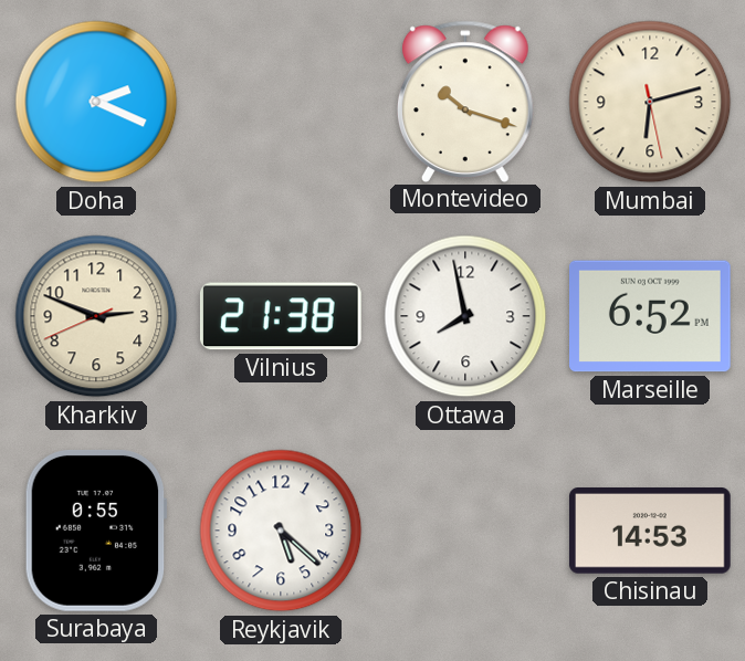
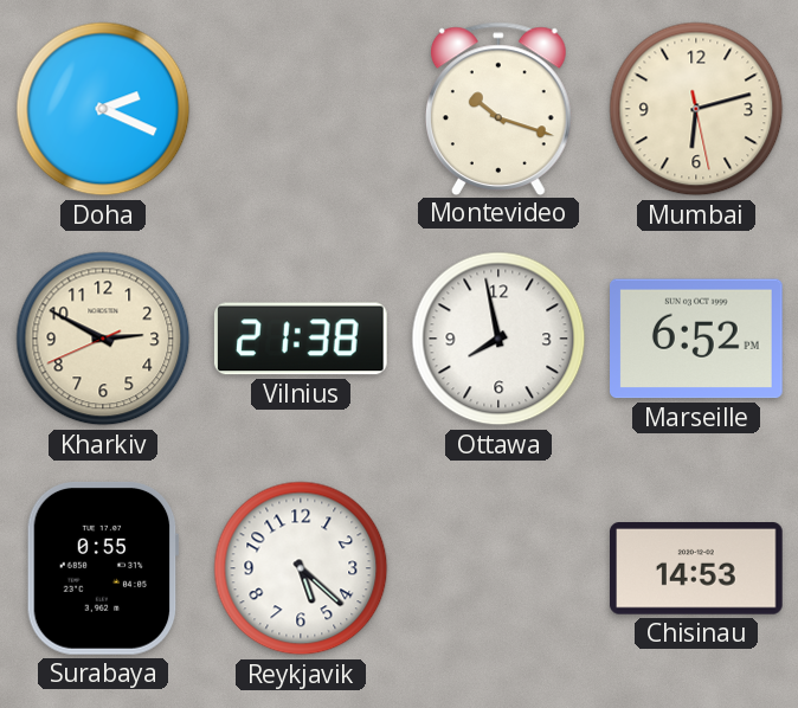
Kharkiv: 2:48 -> 2:49
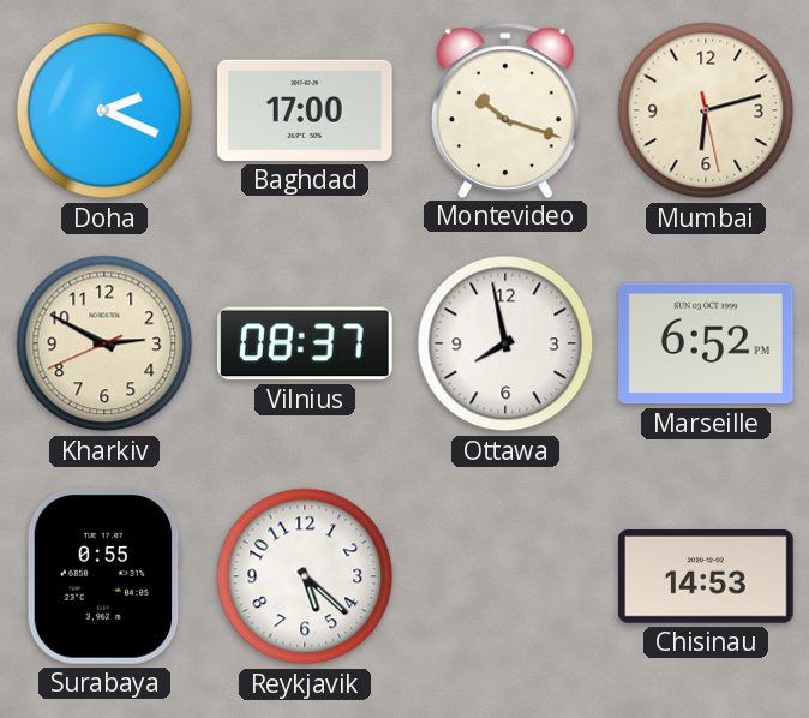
Baghdad: none -> 17:00
Vilnius: 21:38 -> 08:37
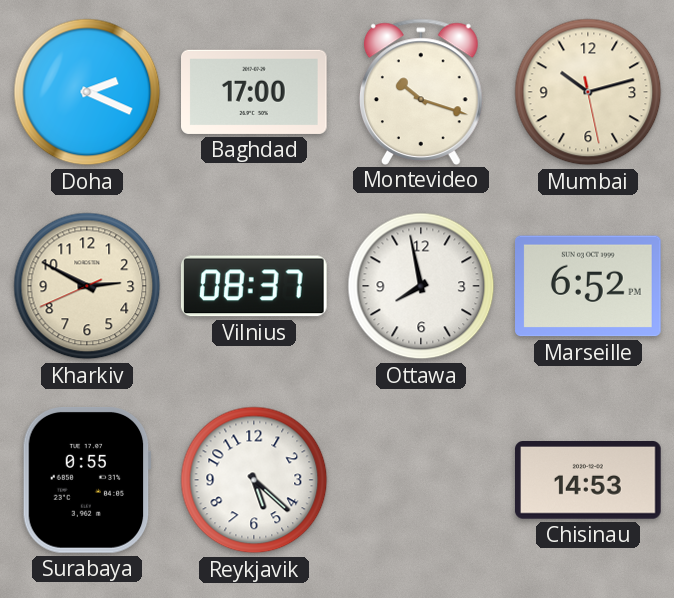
Mumbai: 6:12 -> 10:12
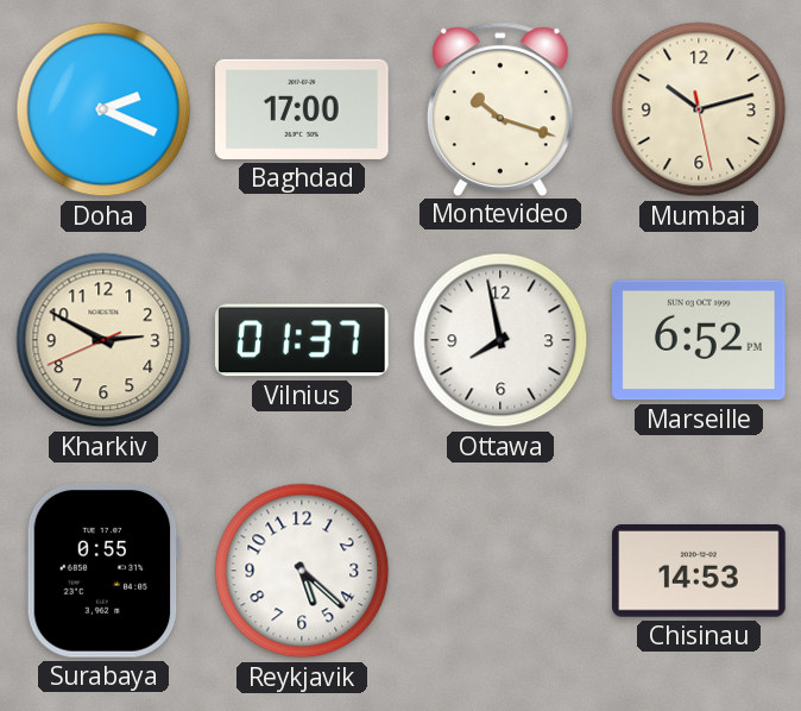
Vilnius: 08:37 -> 01:37
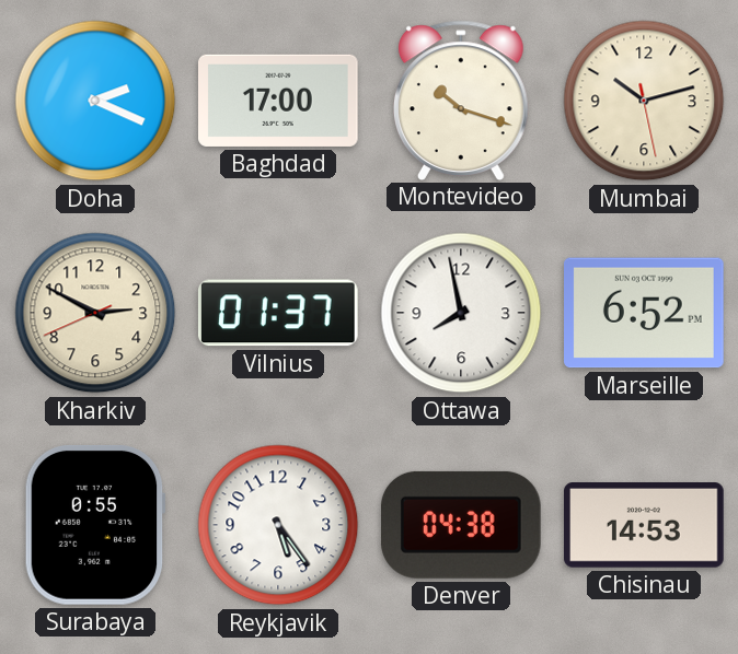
Reykjavik: 5:22 -> 5:24
Denver: none -> 04:38
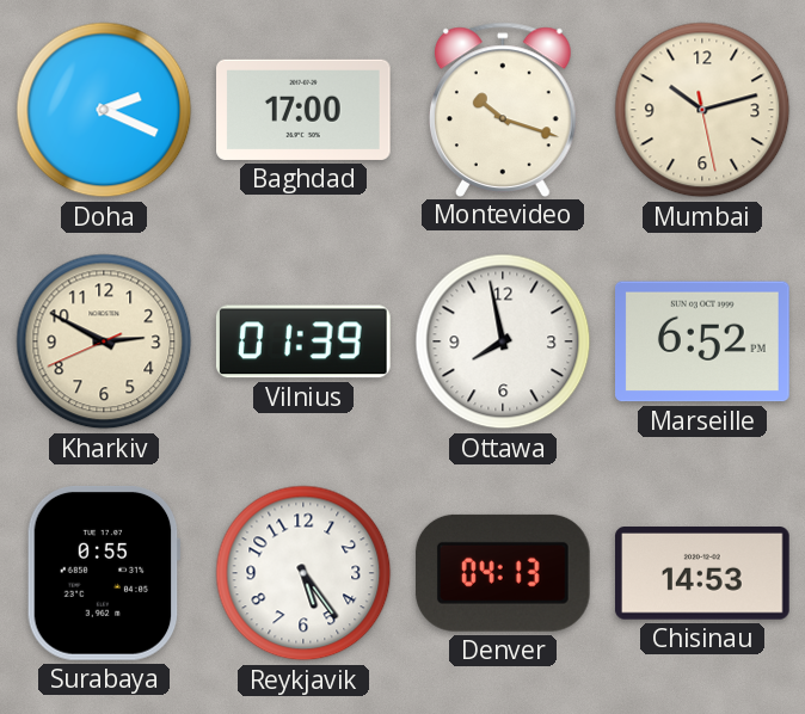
Vilnius: 01:37 -> 01:39
Denver: 04:38 -> 04:13
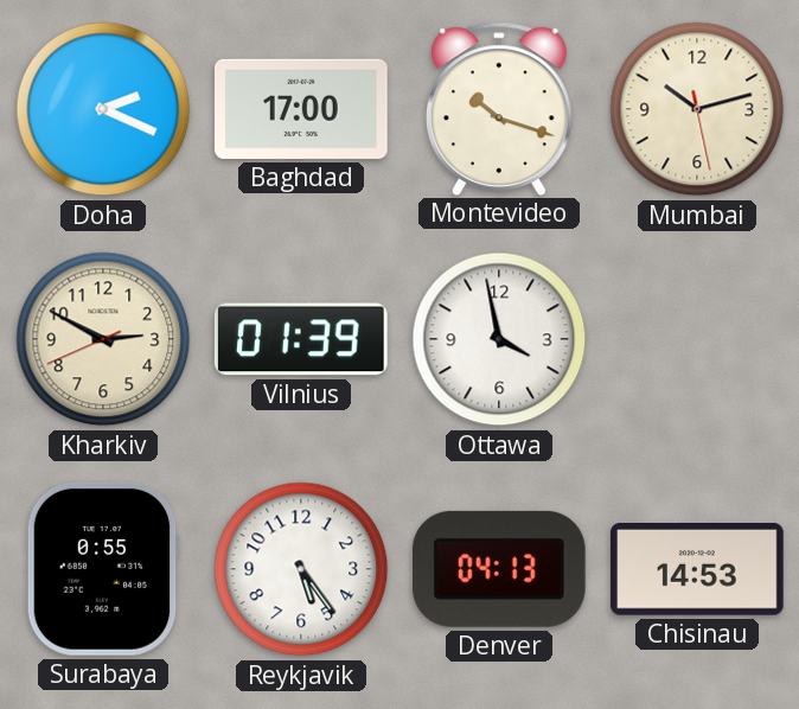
Ottawa: 7:58 -> 3:58
Marseille: 6:52 -> none
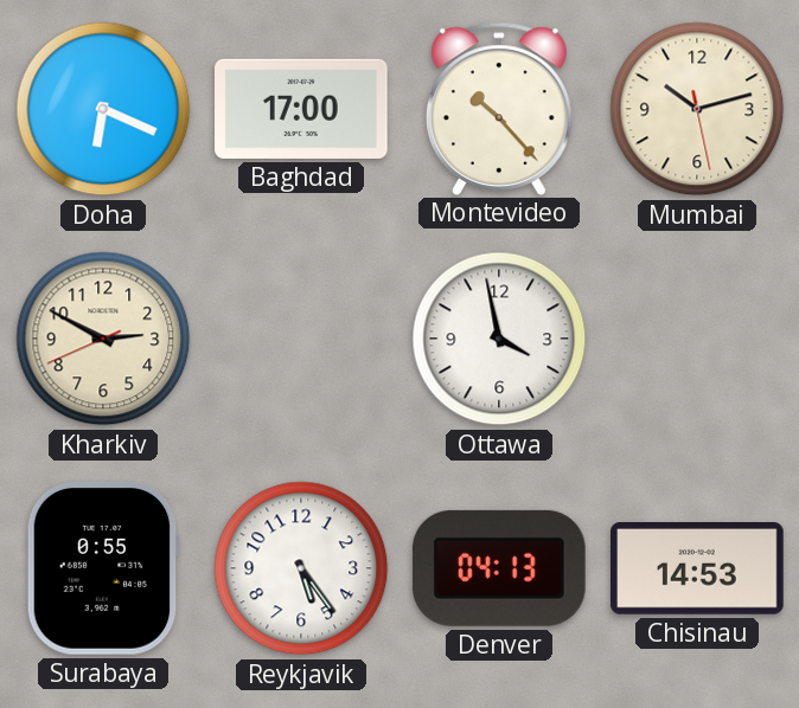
Doha: 2:19 -> 6:19
Montevideo: 10:18 -> 10:23
Vilnius: 01:39 -> none
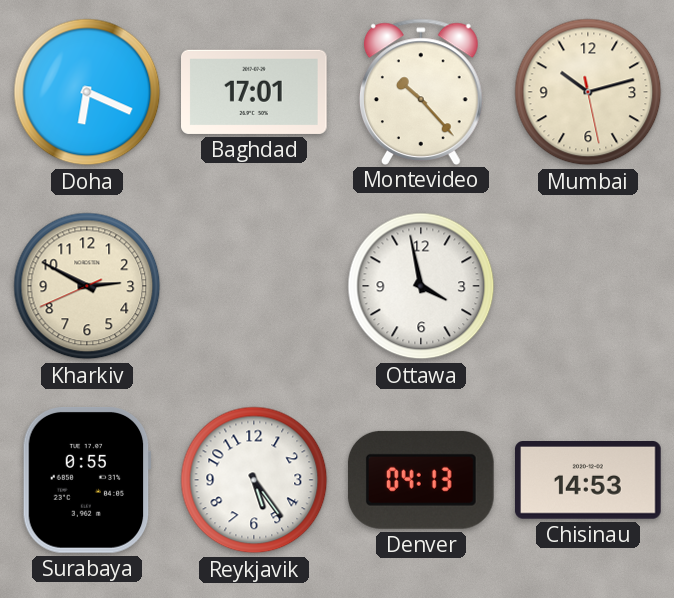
Baghdad: 17:00 -> 17:01
